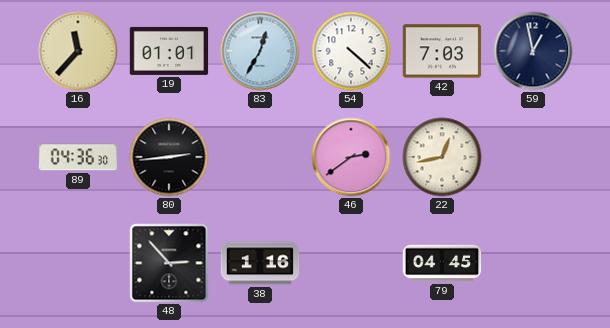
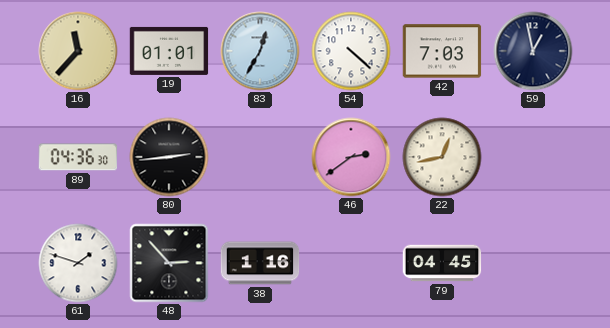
61: none -> 1:48
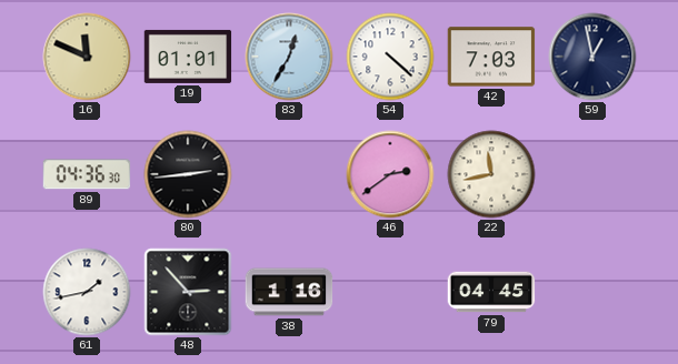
16: 11:37 -> 11:49
22: 12:43 -> 11:43
61: 1:48 -> 1:43
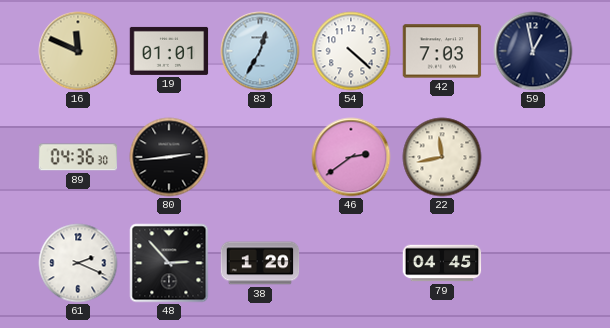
61: 1:43 -> 2:19
38: 1:16 -> 1:20
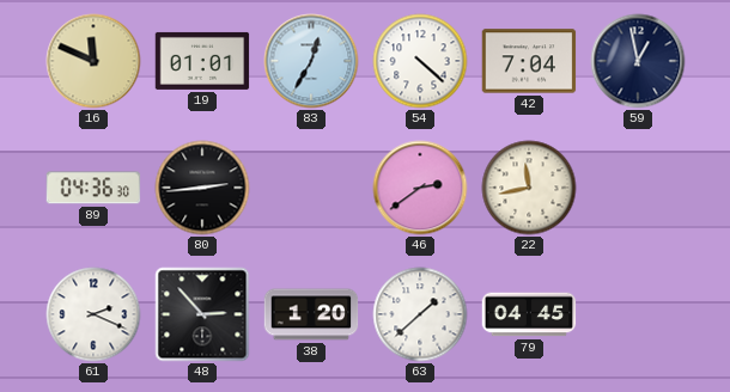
42: 7:03 -> 7:04
63: none -> 1:38
